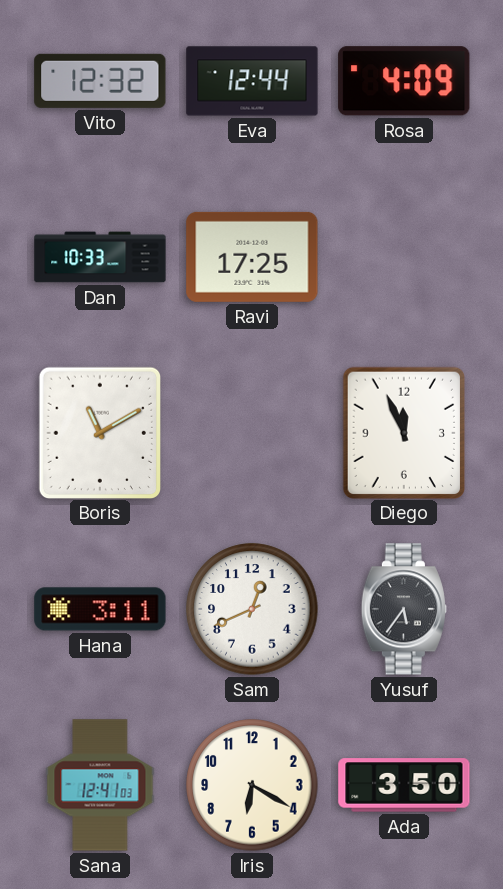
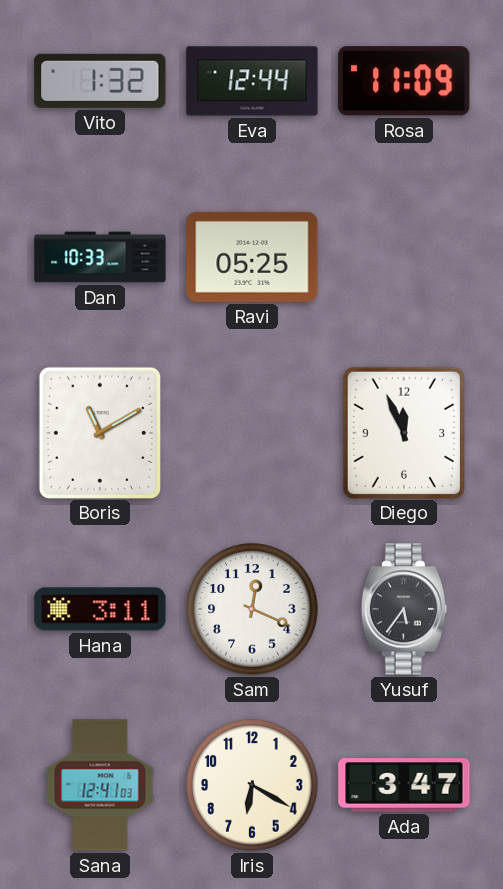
Vito: 12:32 -> 1:32
Rosa: 4:09 -> 11:09
Ravi: 17:25 -> 05:25
Sam: 12:41 -> 12:19
Ada: 3:50 -> 3:47
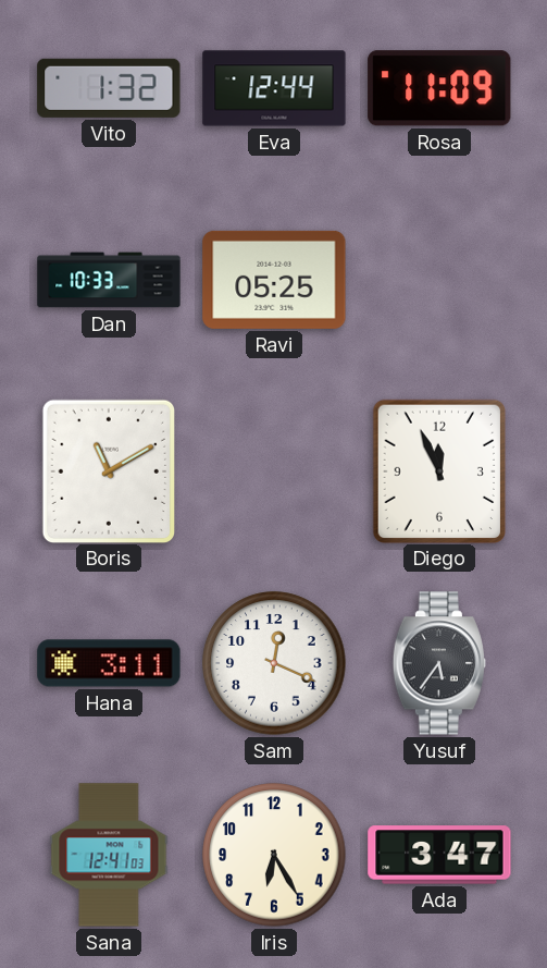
Iris: 6:20 -> 6:25
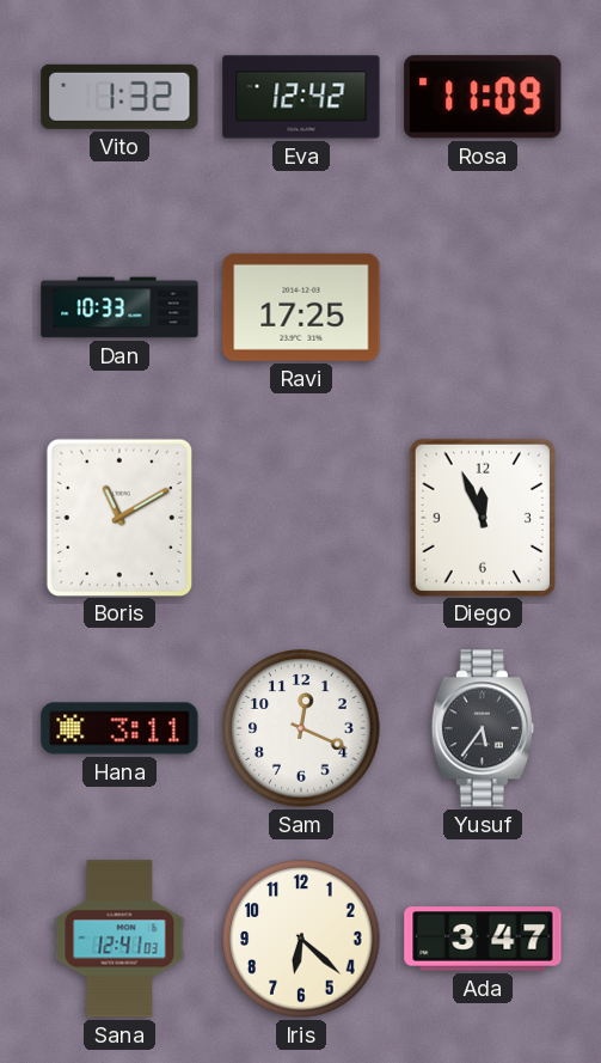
Eva: 12:44 -> 12:42
Ravi: 05:25 -> 17:25
Iris: 6:25 -> 6:22
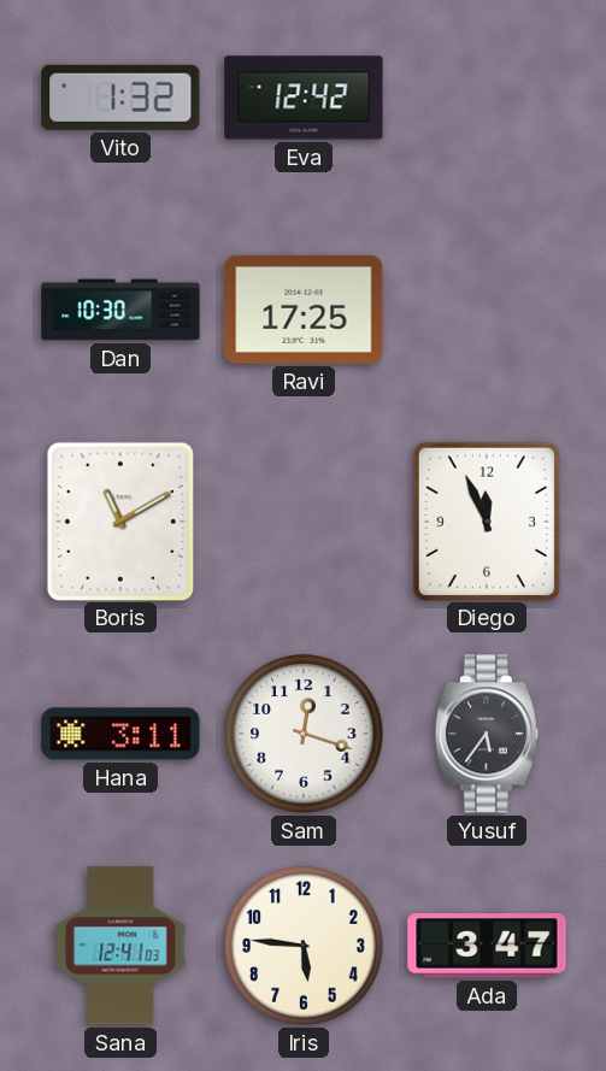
Rosa: 11:09 -> none
Dan: 10:33 -> 10:30
Sam: 12:19 -> 12:18
Iris: 6:22 -> 5:46
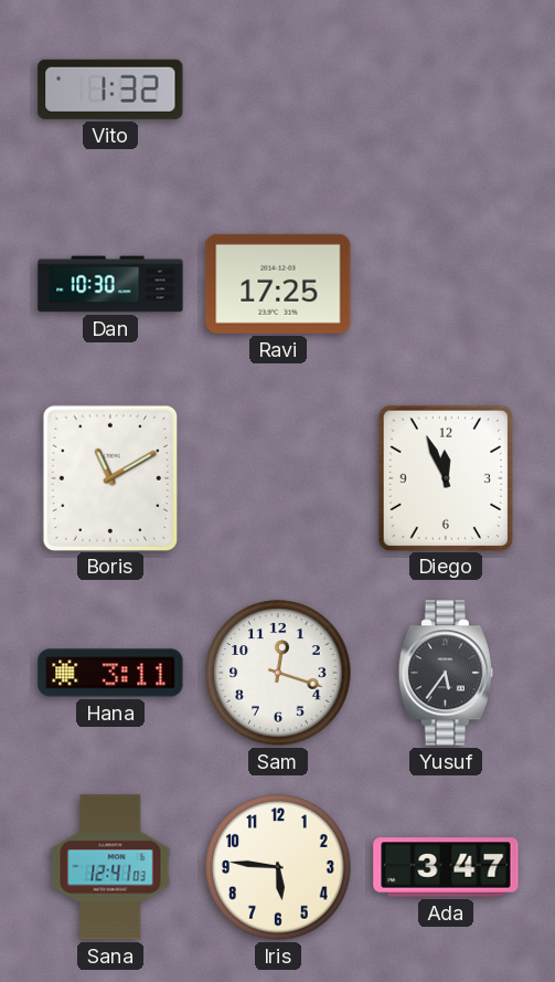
Eva: 12:42 -> none
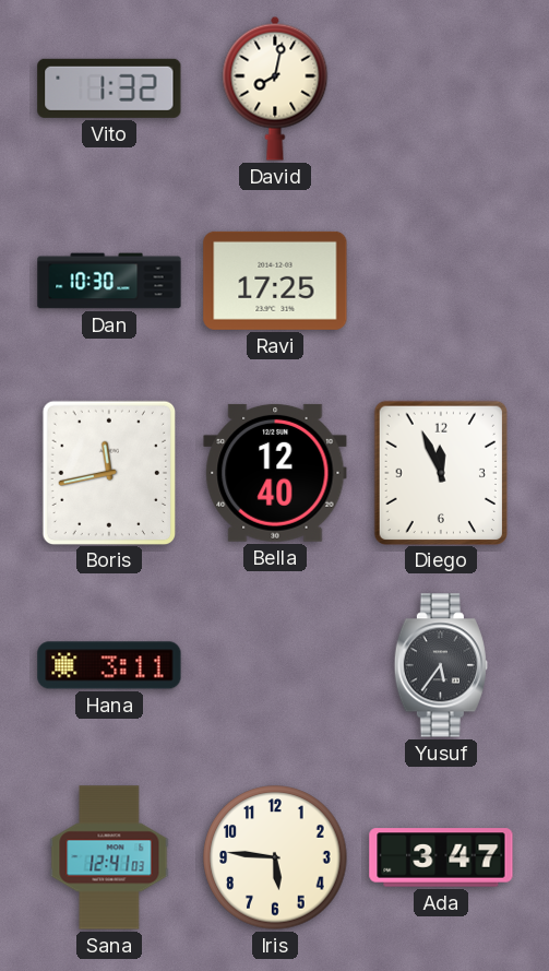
David: none -> 8:02
Boris: 11:10 -> 11:43
Bella: none -> 12:40
Sam: 12:18 -> none
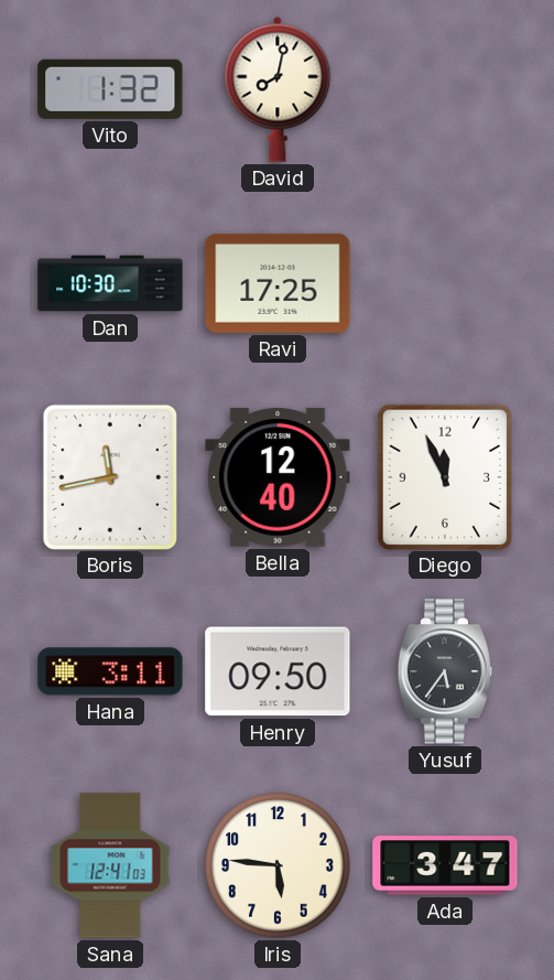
Henry: none -> 09:50
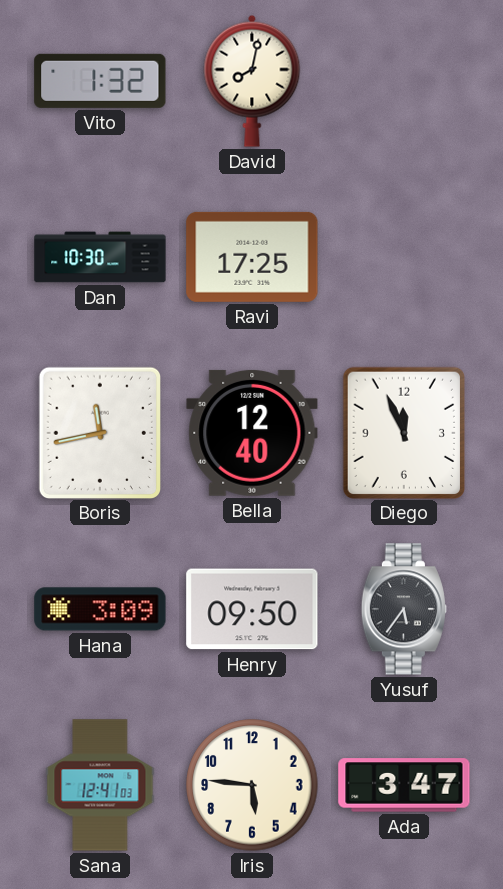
Hana: 3:11 -> 3:09
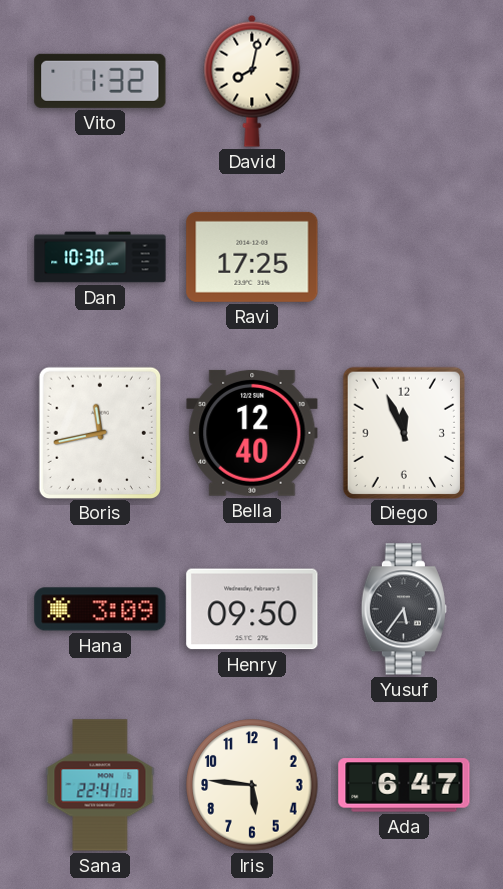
Sana: 12:41 -> 22:41
Ada: 3:47 -> 6:47
